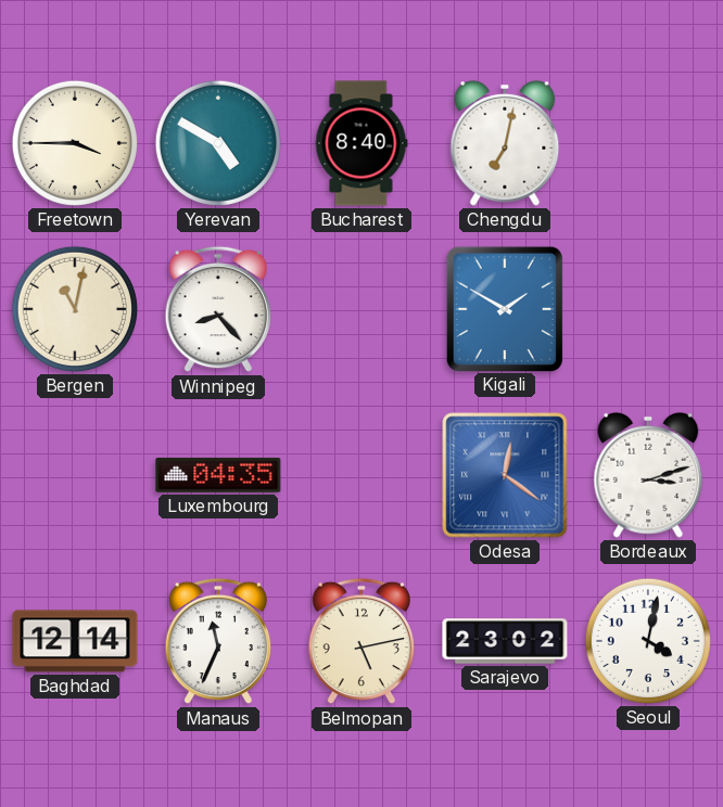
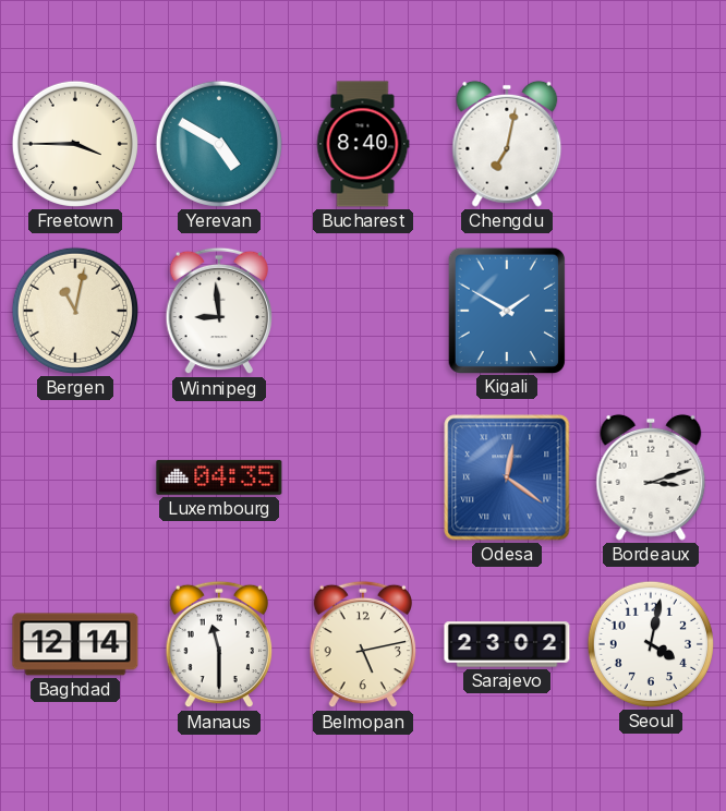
Winnipeg: 8:23 -> 8:59
Manaus: 11:34 -> 11:30
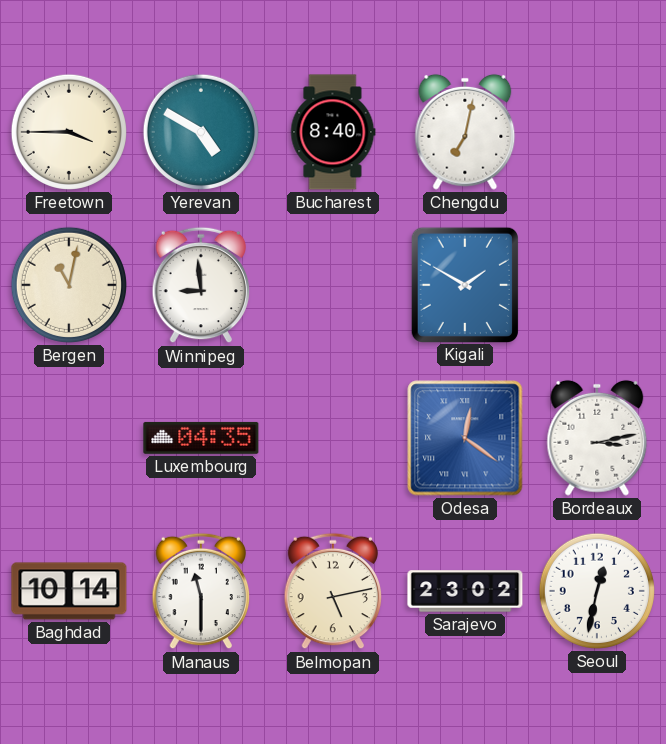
Bordeaux: 3:12 -> 3:13
Baghdad: 12:14 -> 10:14
Seoul: 4:02 -> 12:32
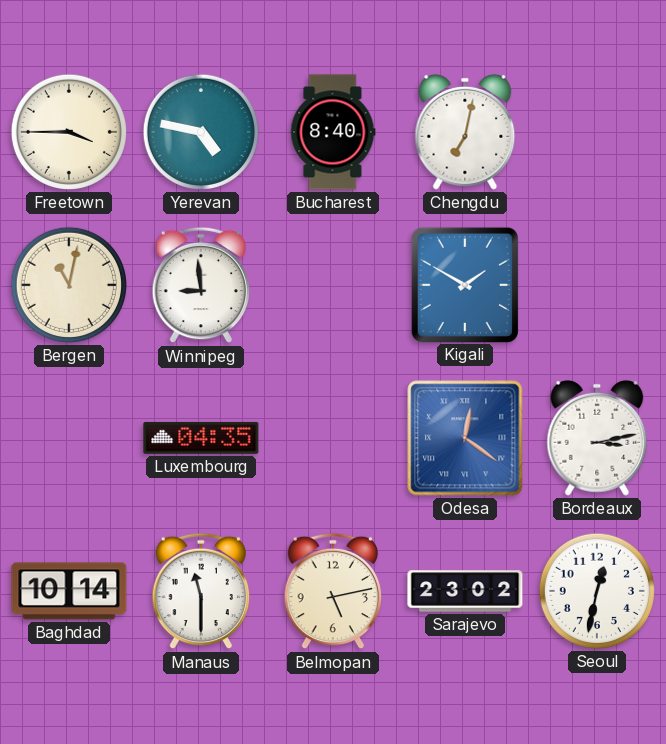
Yerevan: 4:50 -> 4:47
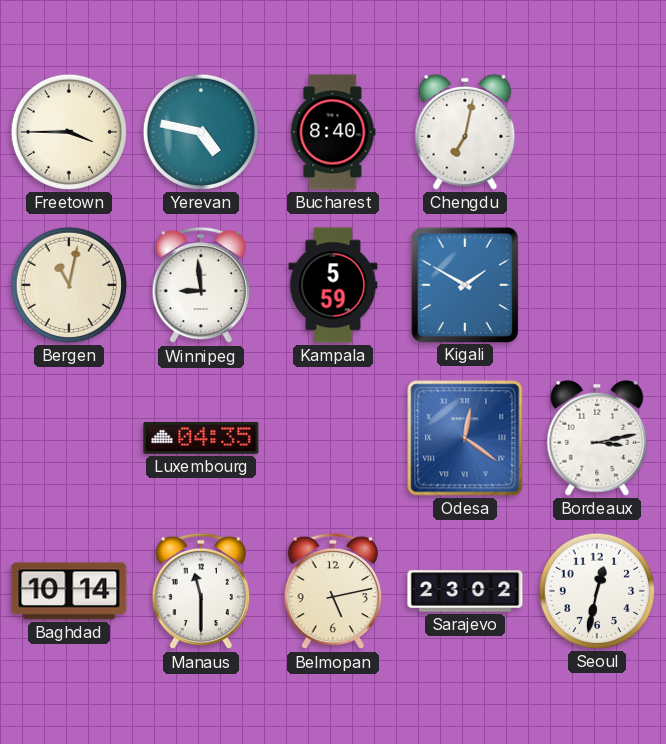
Kampala: none -> 5:59
